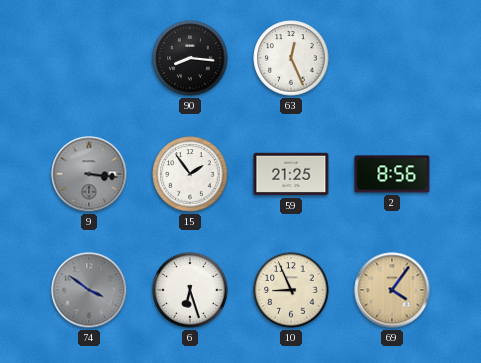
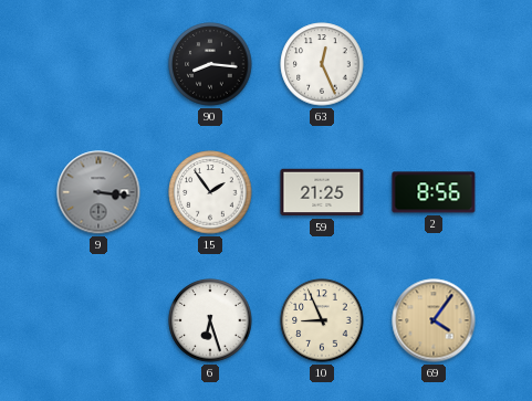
74: 3:51 -> none
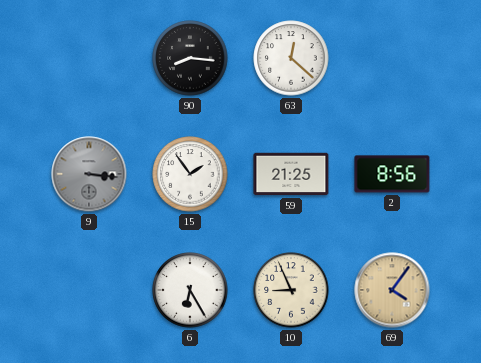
63: 12:26 -> 12:22
6: 6:27 -> 6:25
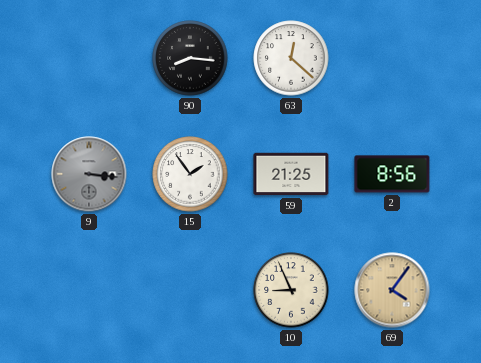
6: 6:25 -> none
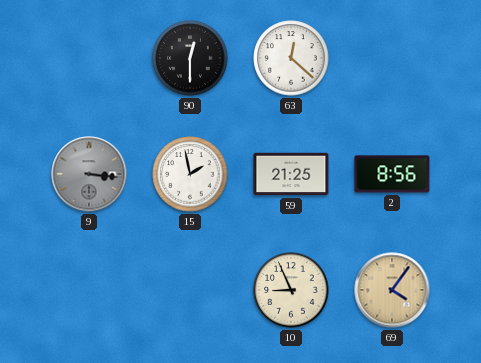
90: 8:16 -> 12:30
15: 1:54 -> 1:58
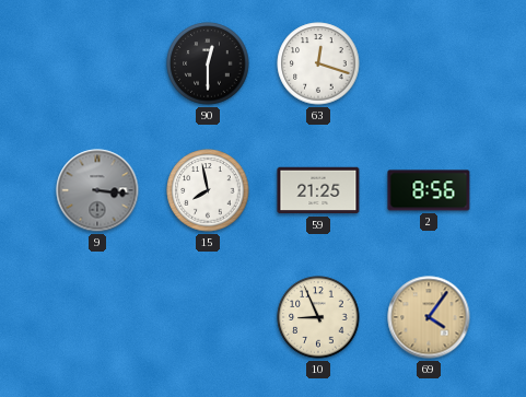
63: 12:22 -> 12:18
15: 1:58 -> 7:58
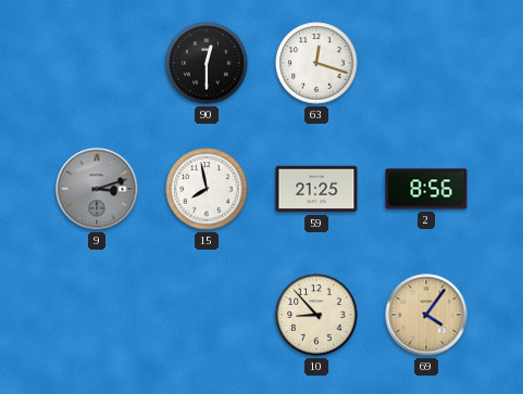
9: 3:16 -> 3:12
10: 8:56 -> 8:53
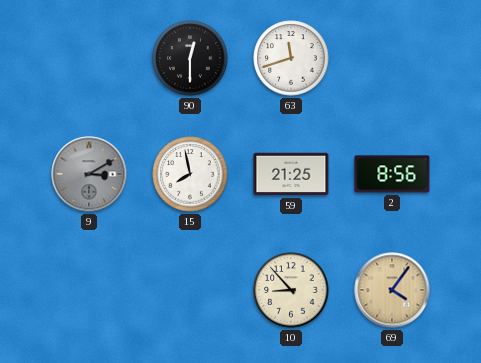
63: 12:18 -> 11:42
9: 3:12 -> 3:10
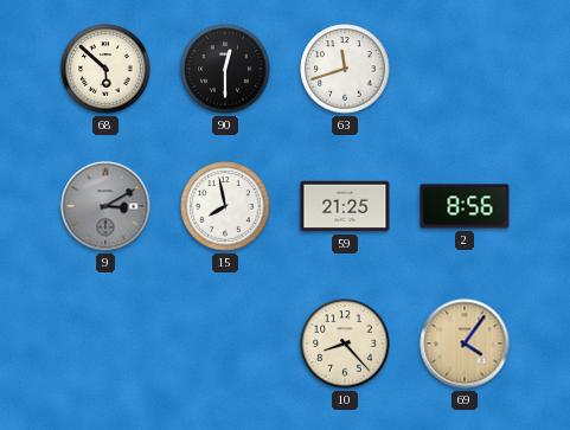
68: none -> 5:52
10: 8:53 -> 8:23
